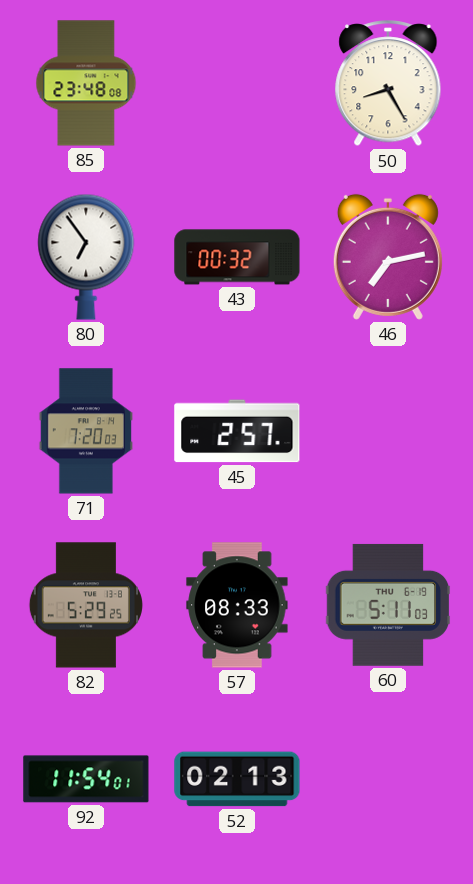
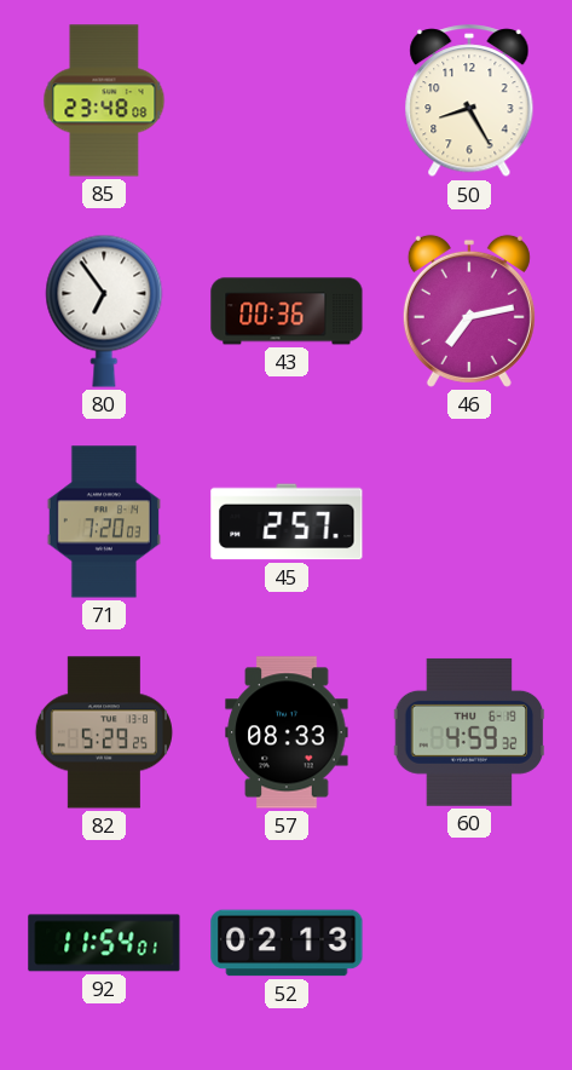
43: 00:32 -> 00:36
60: 5:11 -> 4:59
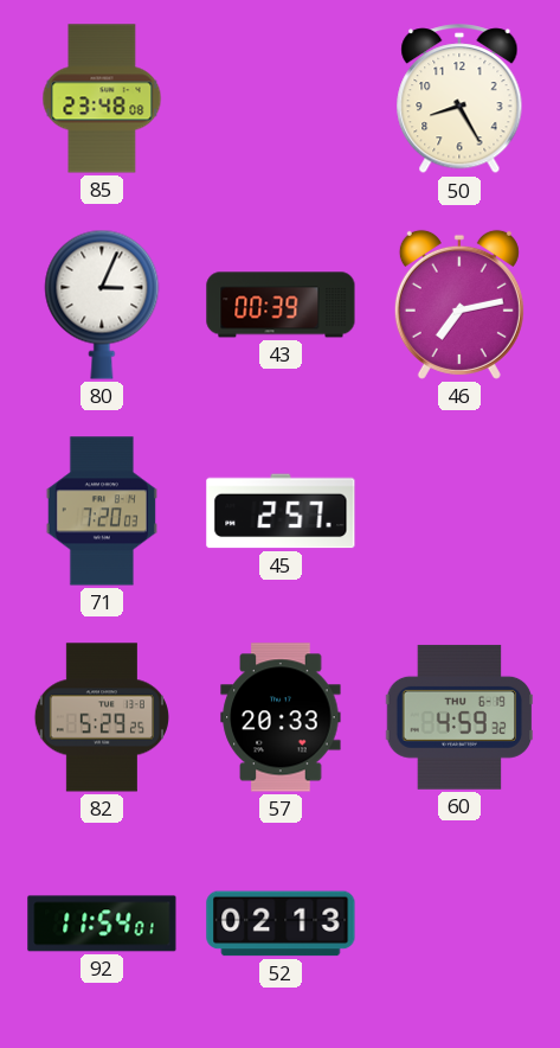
80: 6:54 -> 3:04
43: 00:36 -> 00:39
57: 08:33 -> 20:33
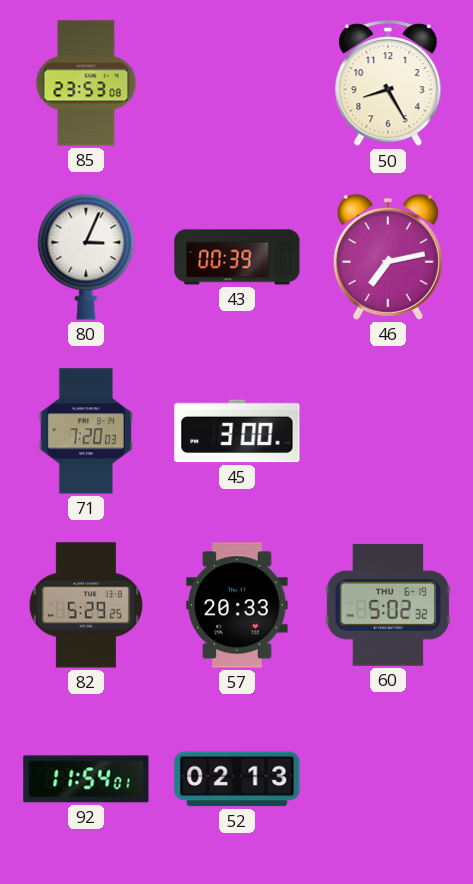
85: 23:48 -> 23:53
45: 2:57 -> 3:00
60: 4:59 -> 5:02
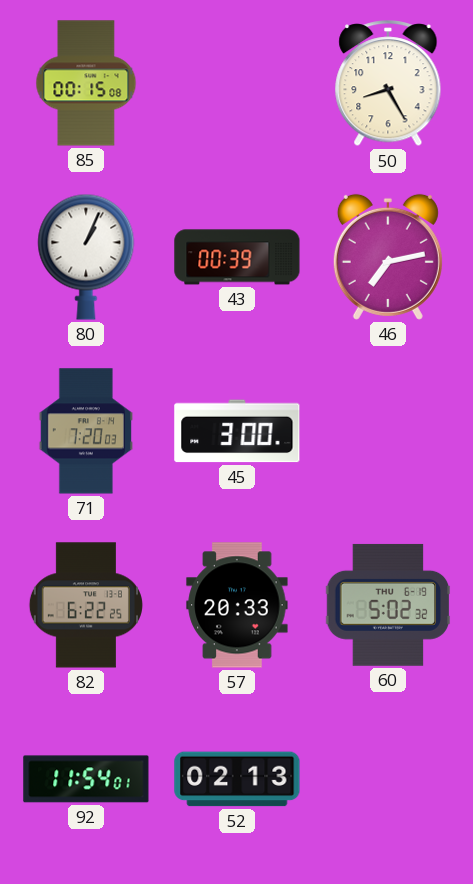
85: 23:53 -> 00:15
80: 3:04 -> 1:04
82: 5:29 -> 6:22
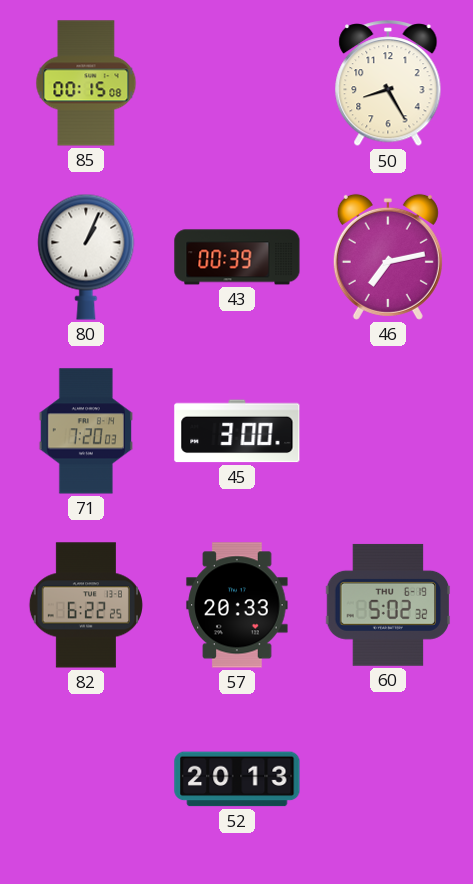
92: 11:54 -> none
52: 02:13 -> 20:13
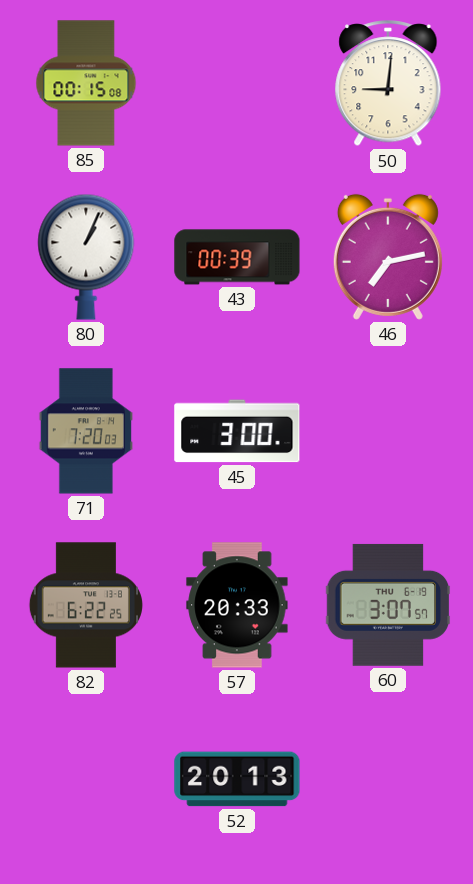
50: 8:25 -> 9:01
60: 5:02 -> 3:07
